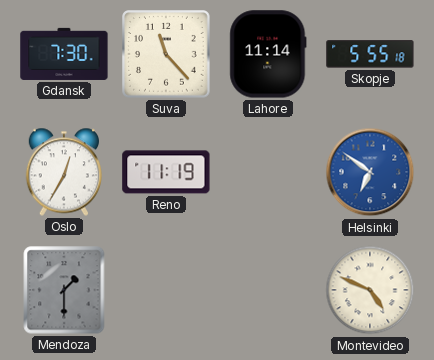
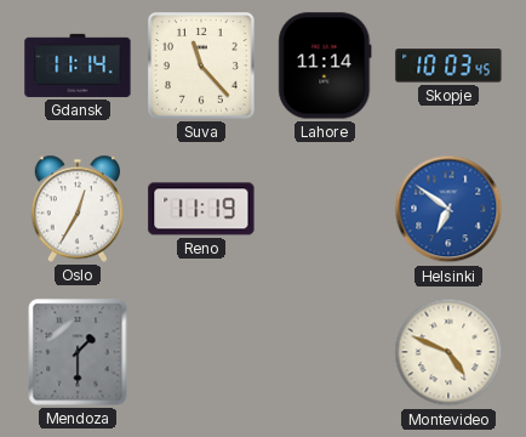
Gdansk: 7:30 -> 11:14
Skopje: 5:55 -> 10:03
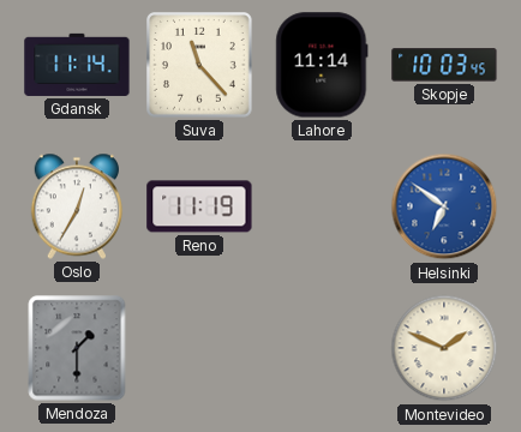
Montevideo: 4:49 -> 1:49
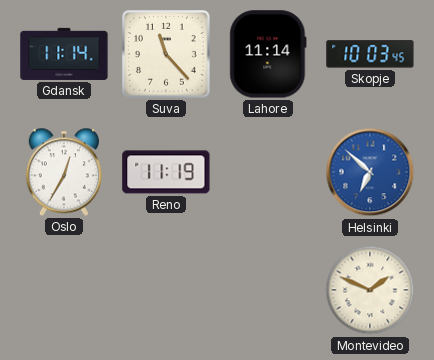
Helsinki: 6:51 -> 6:52
Mendoza: 1:30 -> none
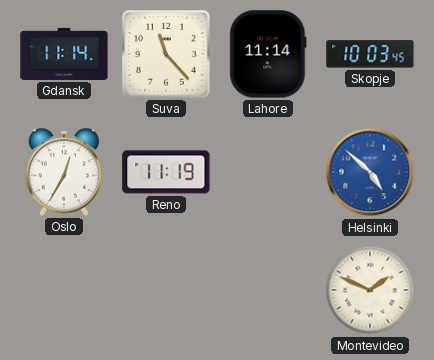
Helsinki: 6:52 -> 4:52
